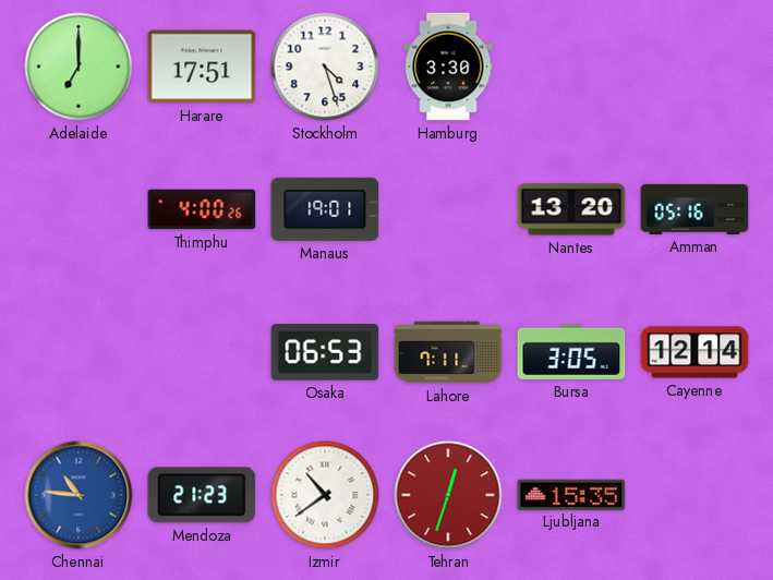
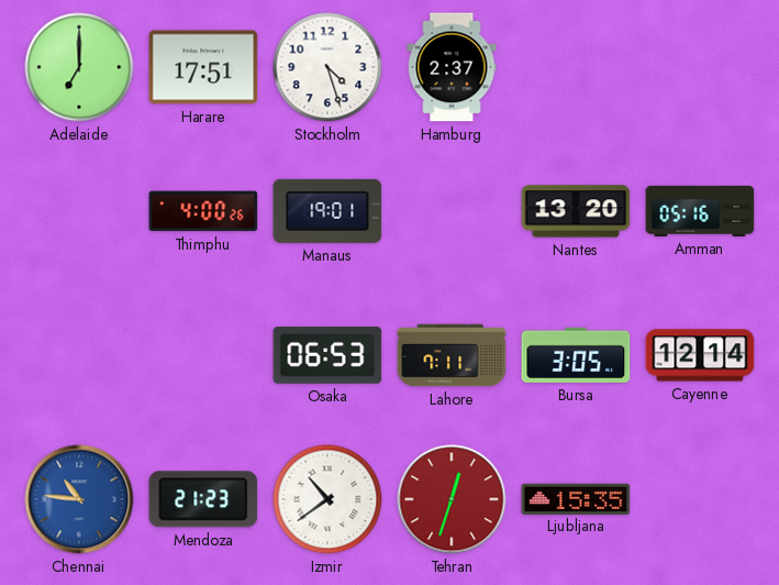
Hamburg: 3:30 -> 2:37
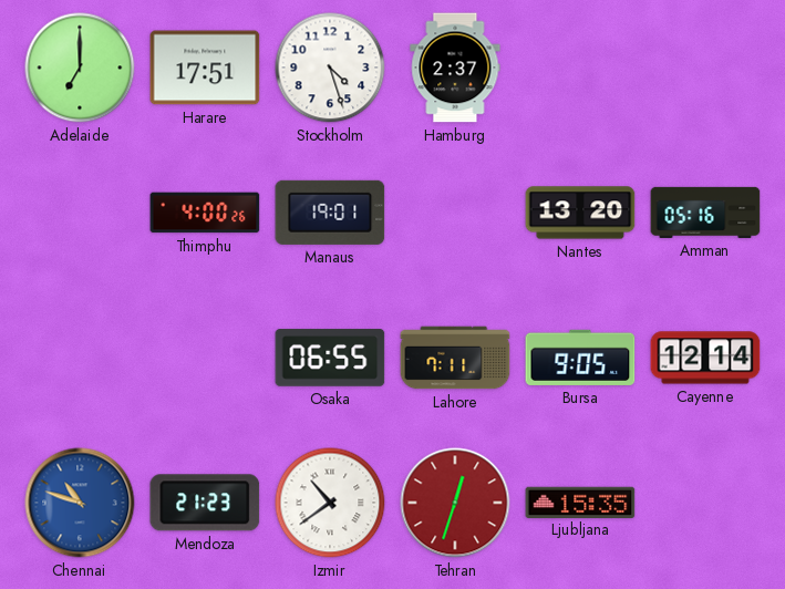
Osaka: 06:53 -> 06:55
Bursa: 3:05 -> 9:05
Chennai: 10:46 -> 10:48
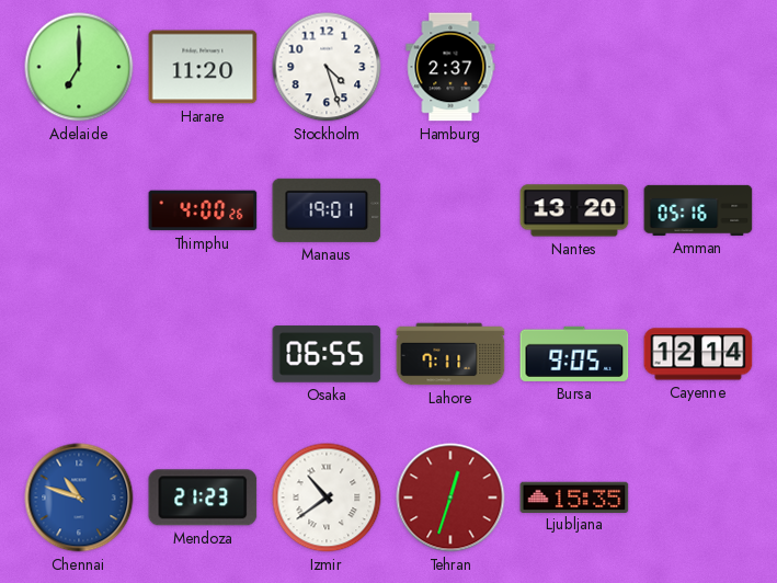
Harare: 17:51 -> 11:20
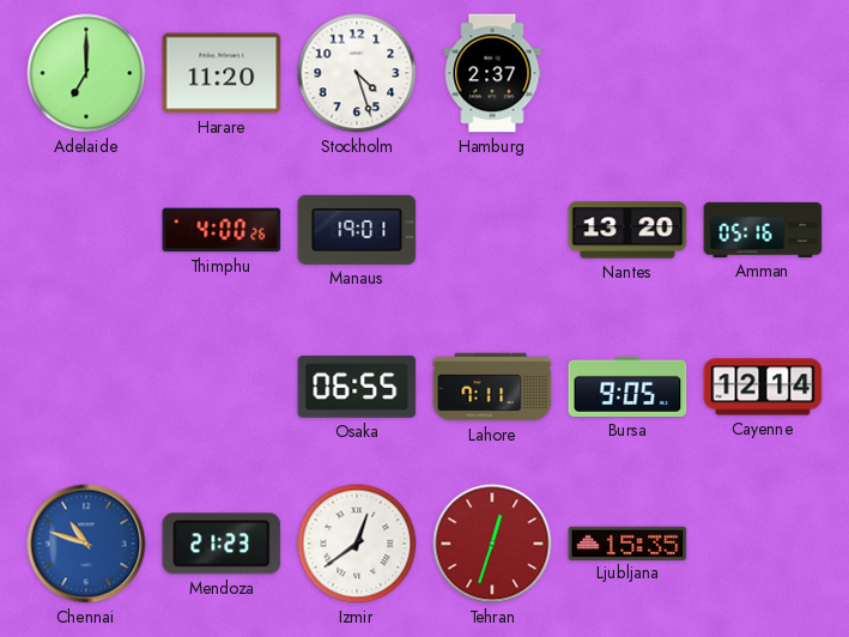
Izmir: 10:39 -> 12:39
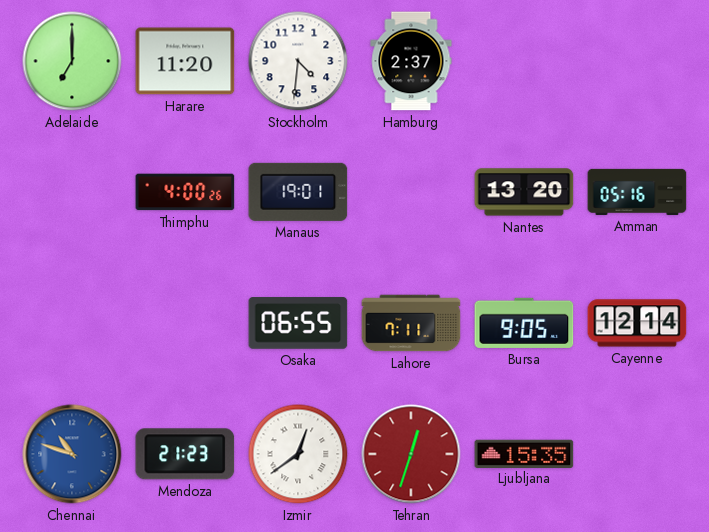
Stockholm: 4:27 -> 4:31
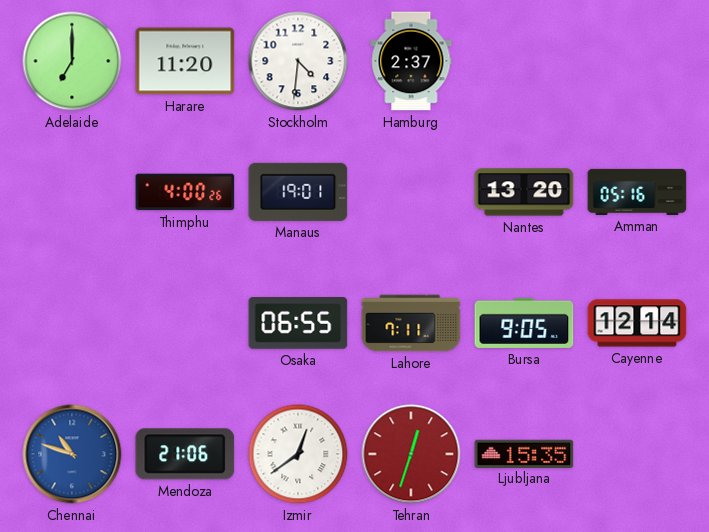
Mendoza: 21:23 -> 21:06
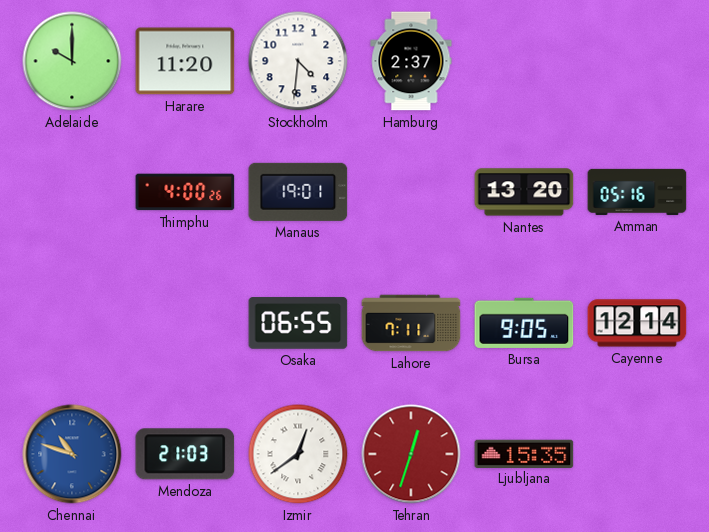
Adelaide: 7:00 -> 10:00
Mendoza: 21:06 -> 21:03
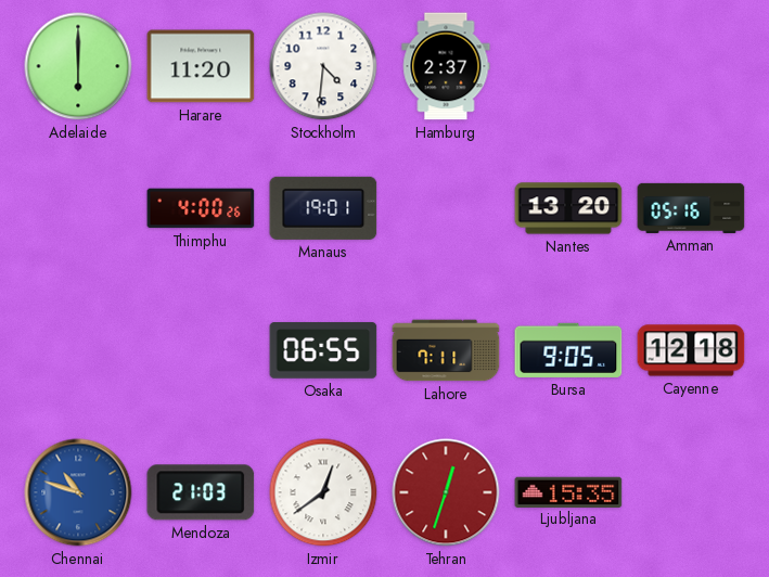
Adelaide: 10:00 -> 6:00
Cayenne: 12:14 -> 12:18
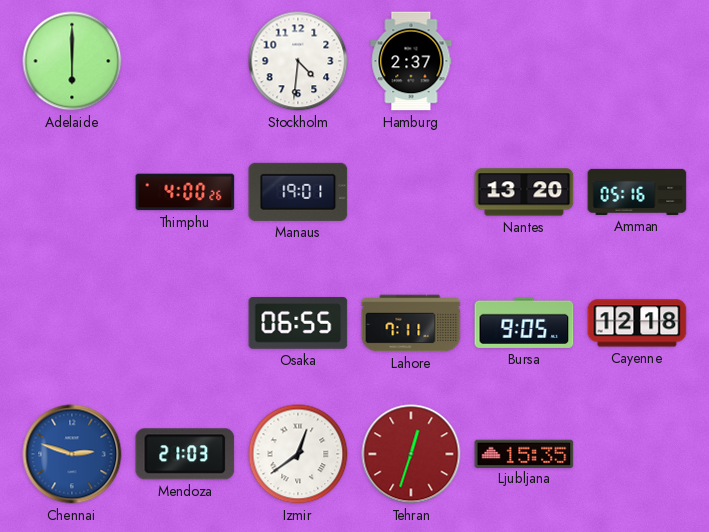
Harare: 11:20 -> none
Chennai: 10:48 -> 2:48
